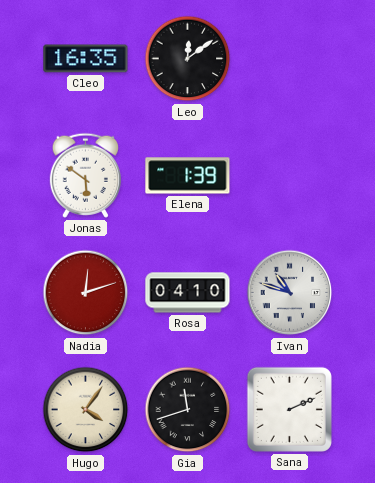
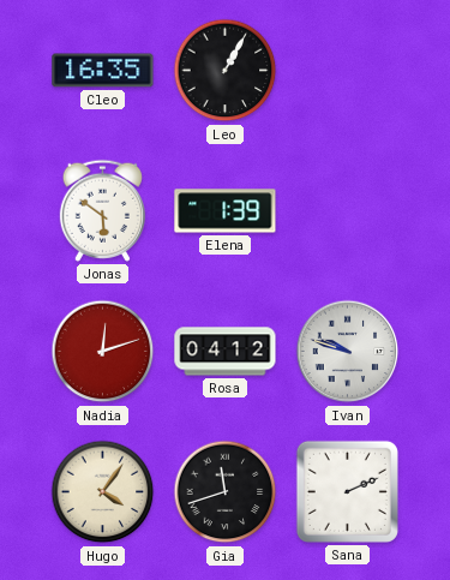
Leo: 12:09 -> 1:05
Rosa: 04:10 -> 04:12
Ivan: 10:48 -> 9:48
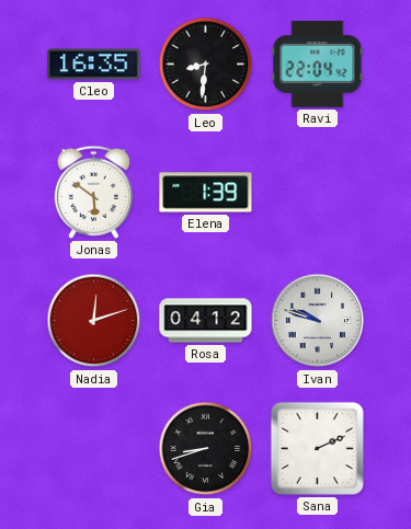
Leo: 1:05 -> 8:31
Ravi: none -> 22:04
Hugo: 4:06 -> none
Gia: 11:42 -> 8:42
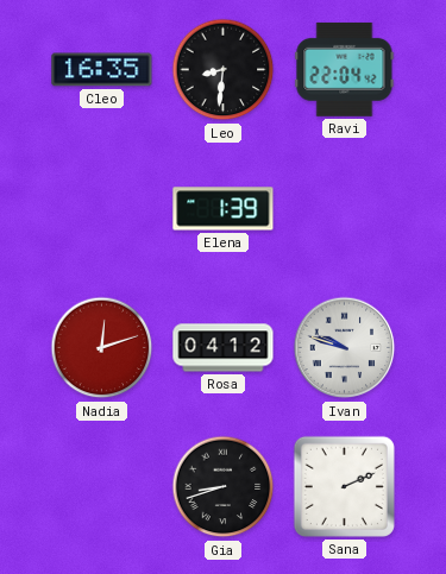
Jonas: 5:51 -> none
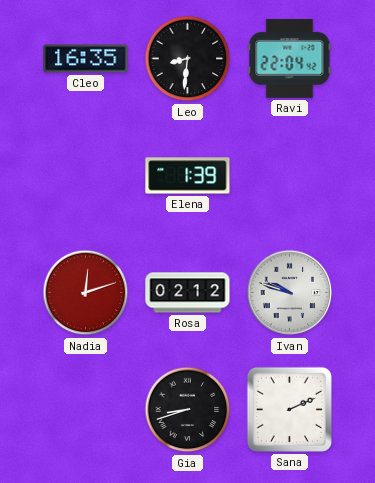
Rosa: 04:12 -> 02:12
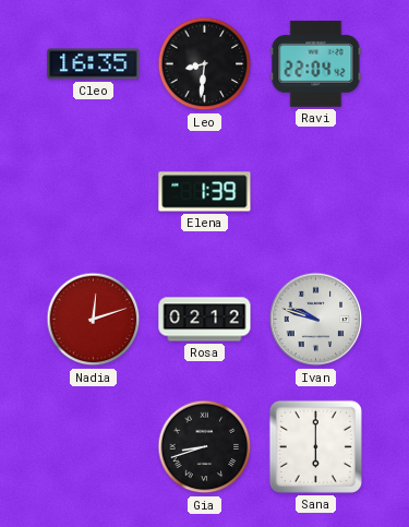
Sana: 2:11 -> 6:00
